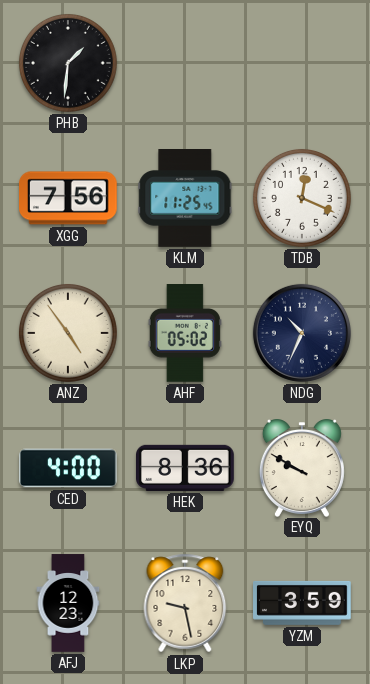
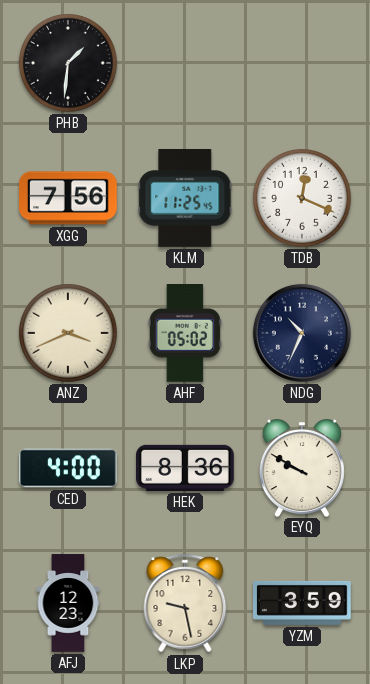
ANZ: 4:54 -> 3:41
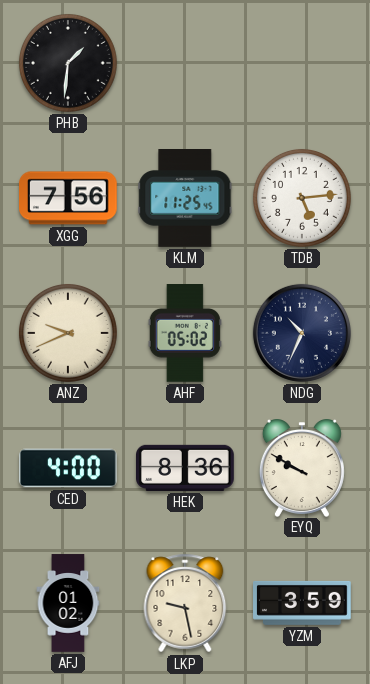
TDB: 12:19 -> 5:14
ANZ: 3:41 -> 9:41
AFJ: 12:23 -> 01:02
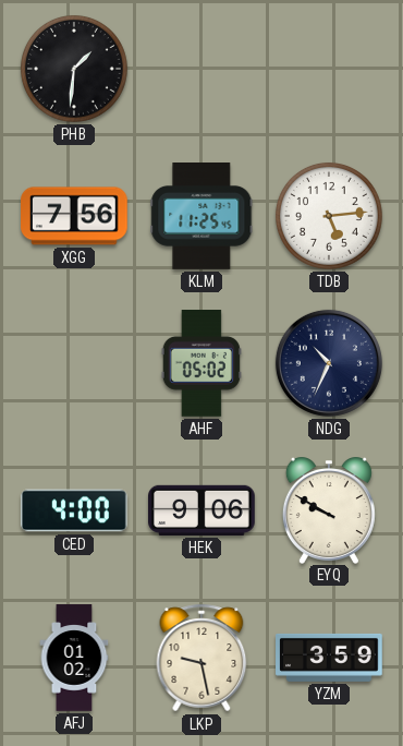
ANZ: 9:41 -> none
HEK: 8:36 -> 9:06
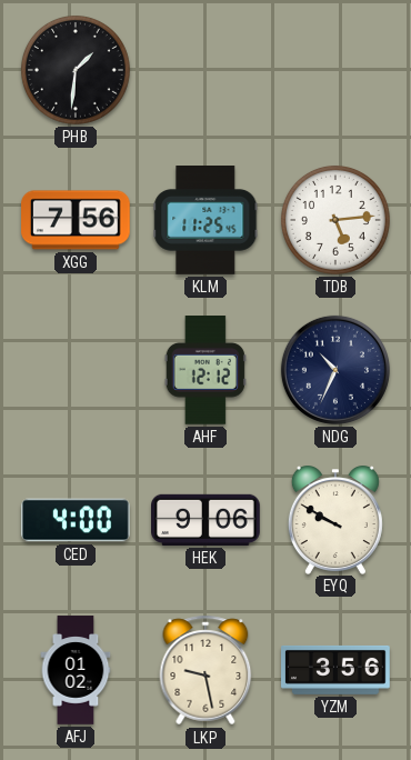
AHF: 05:02 -> 12:12
YZM: 3:59 -> 3:56
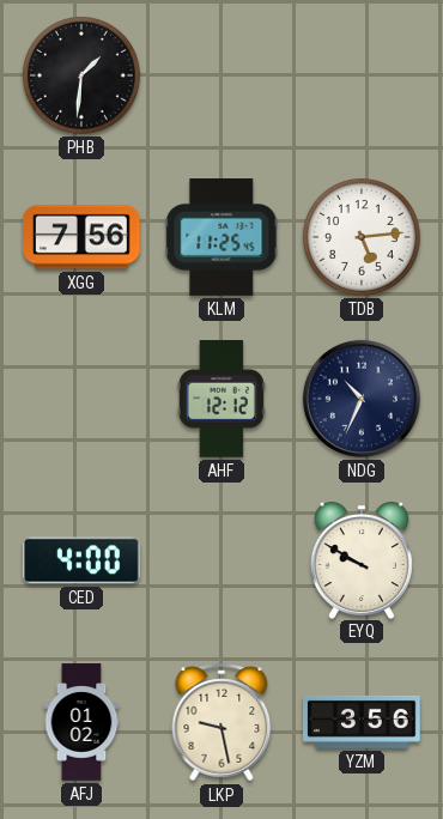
HEK: 9:06 -> none
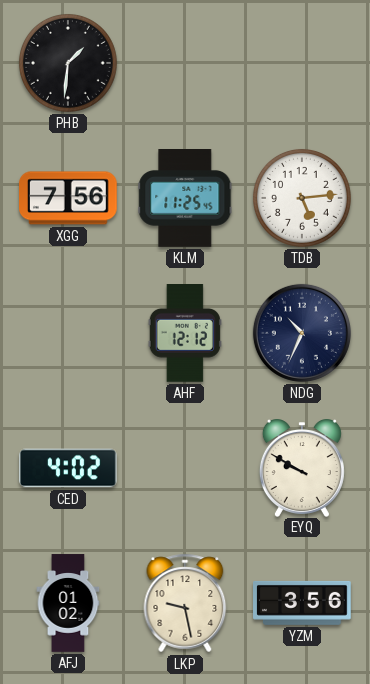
CED: 4:00 -> 4:02
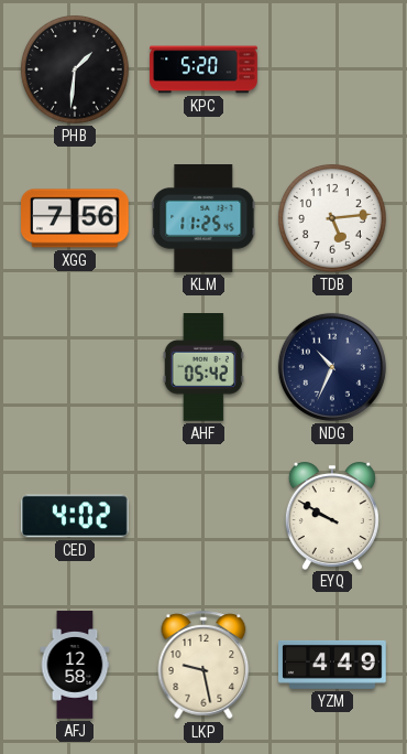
KPC: none -> 5:20
AHF: 12:12 -> 05:42
AFJ: 01:02 -> 12:58
YZM: 3:56 -> 4:49
